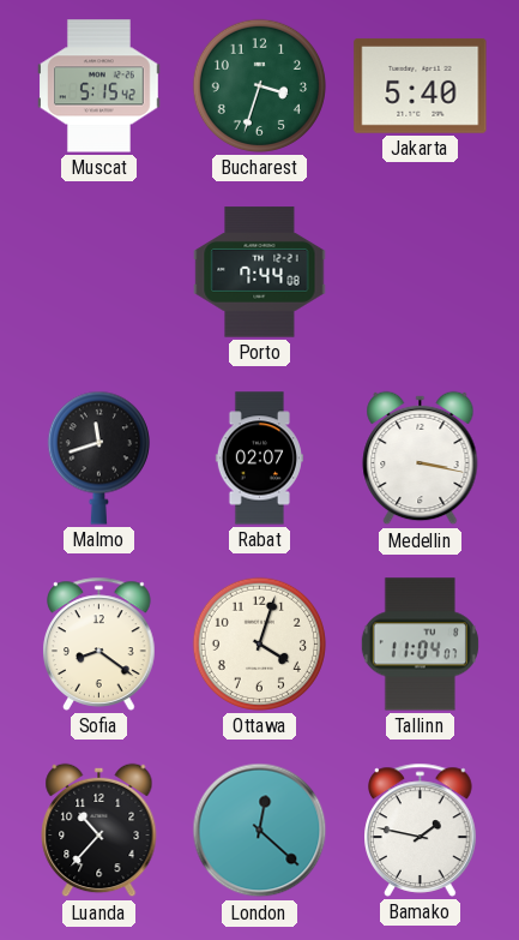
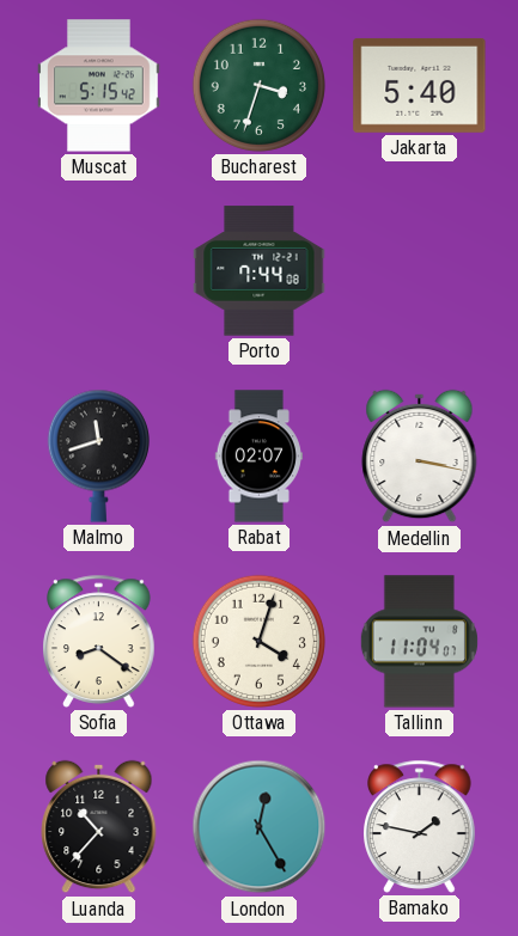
London: 12:22 -> 12:25
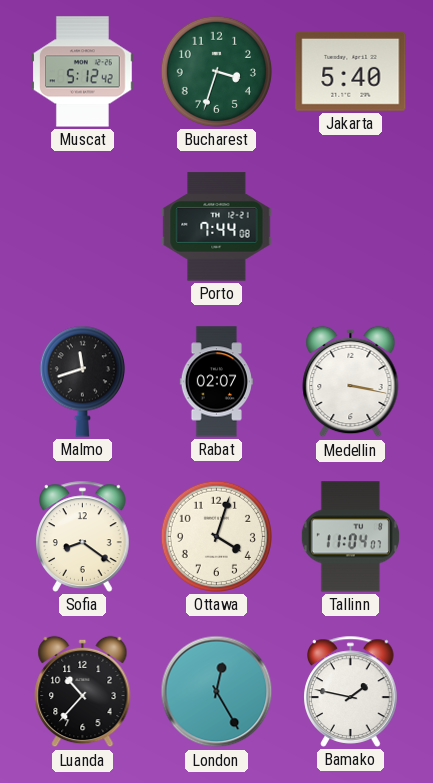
Muscat: 5:15 -> 5:12
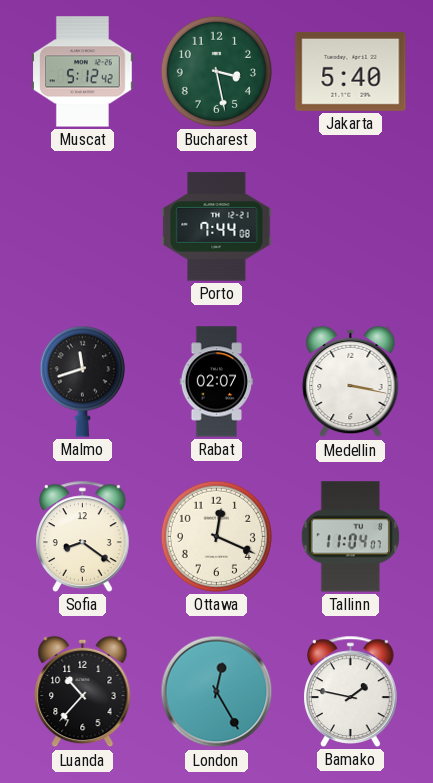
Bucharest: 3:33 -> 3:28
Ottawa: 4:03 -> 12:19
